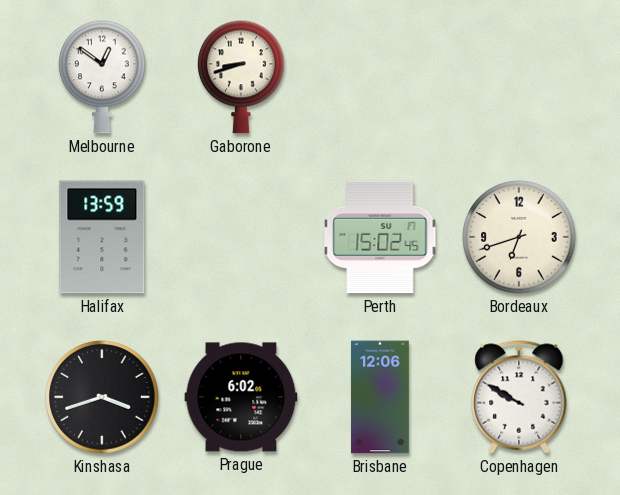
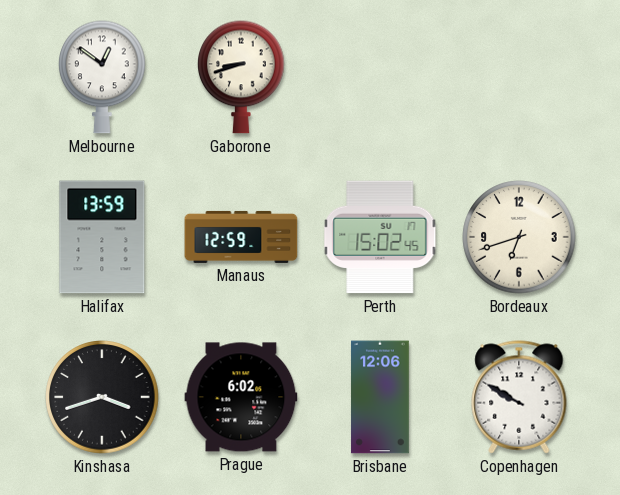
Manaus: none -> 12:59
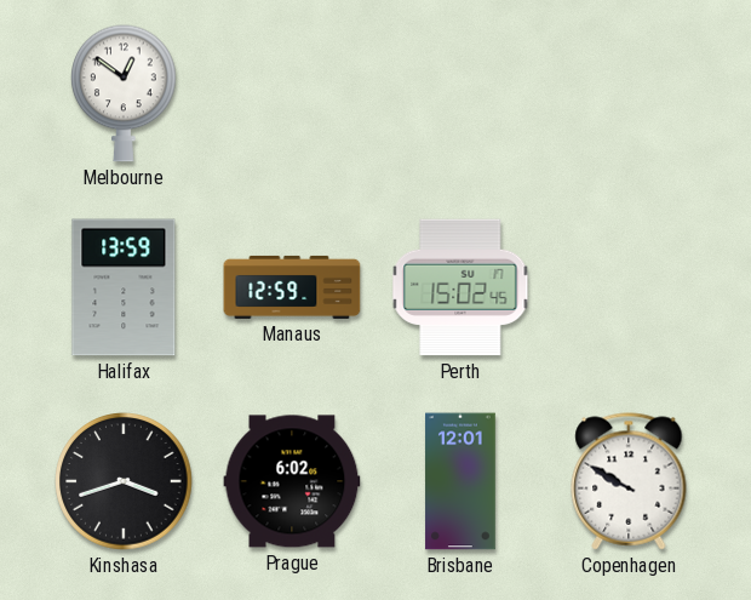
Gaborone: 8:42 -> none
Bordeaux: 6:42 -> none
Brisbane: 12:06 -> 12:01
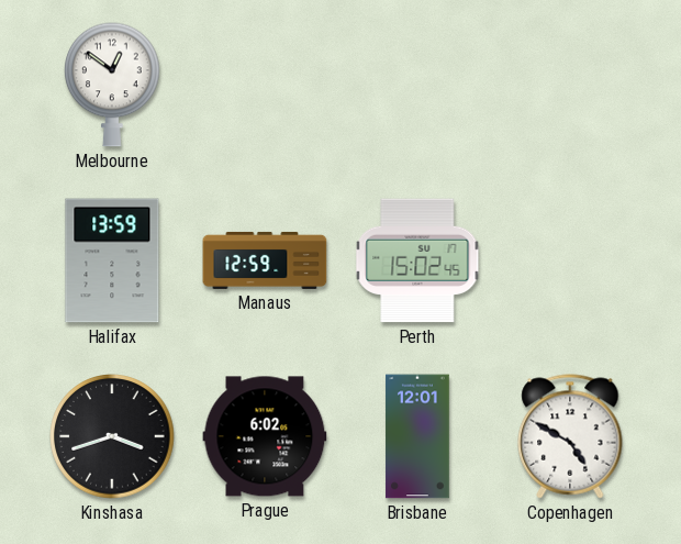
Copenhagen: 9:50 -> 4:50
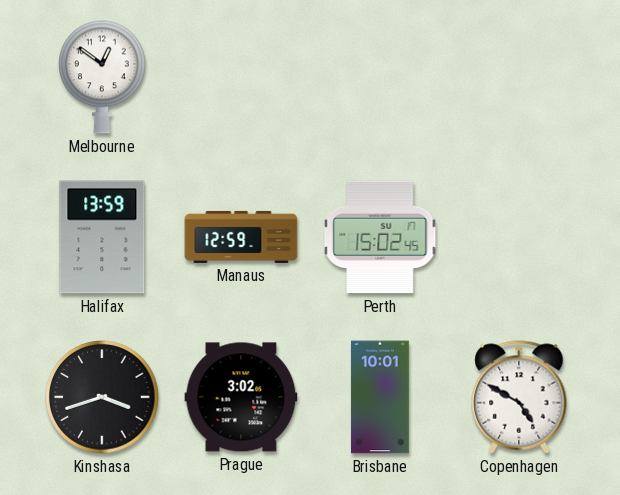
Prague: 6:02 -> 3:02
Brisbane: 12:01 -> 10:01
